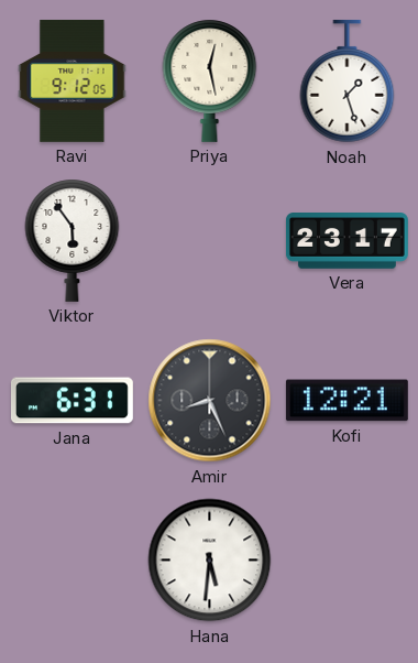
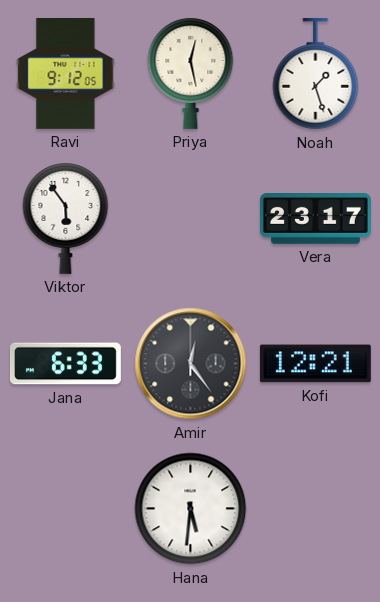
Jana: 6:31 -> 6:33
Amir: 8:26 -> 12:24
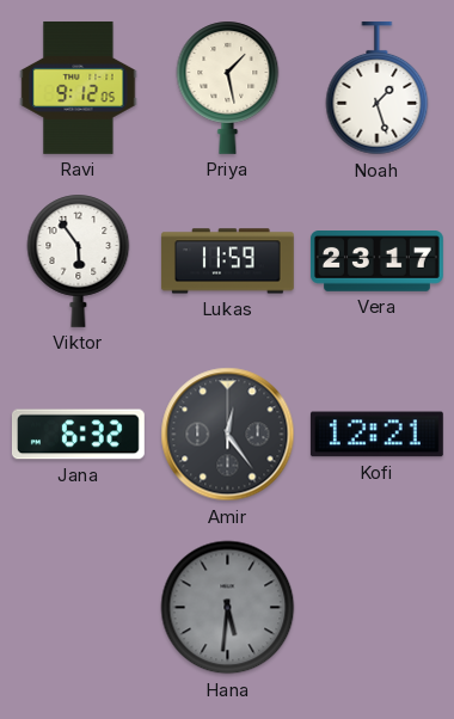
Priya: 12:28 -> 1:28
Lukas: none -> 11:59
Jana: 6:33 -> 6:32
Hana dial: white -> grey
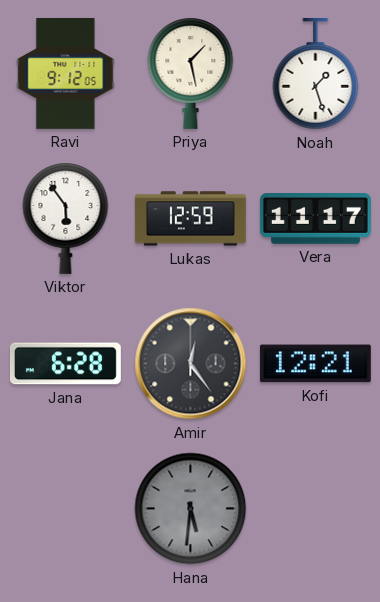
Lukas: 11:59 -> 12:59
Vera: 23:17 -> 11:17
Jana: 6:32 -> 6:28
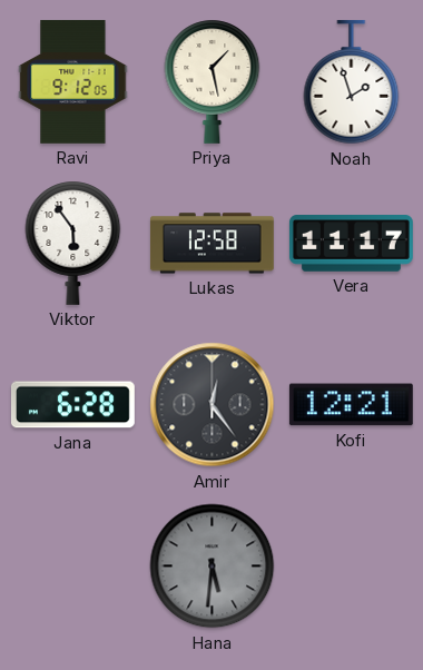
Noah: 1:27 -> 1:57
Lukas: 12:59 -> 12:58
